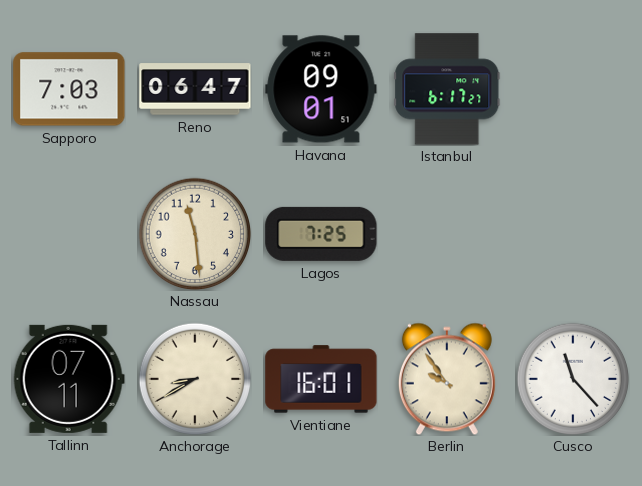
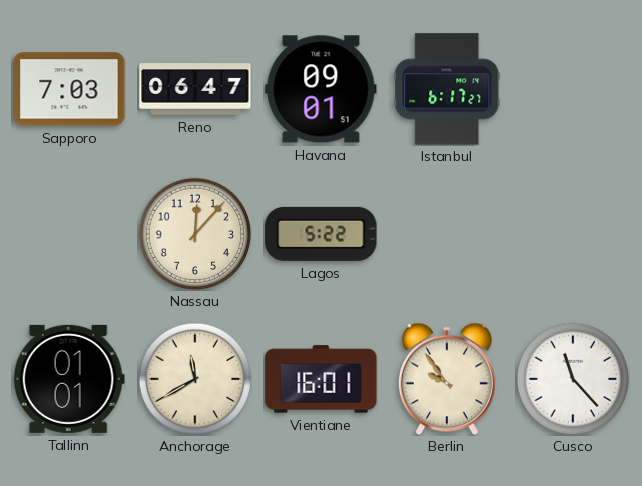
Nassau: 11:29 -> 12:07
Lagos: 7:25 -> 5:22
Tallinn: 07:11 -> 01:01
Anchorage: 8:40 -> 11:40
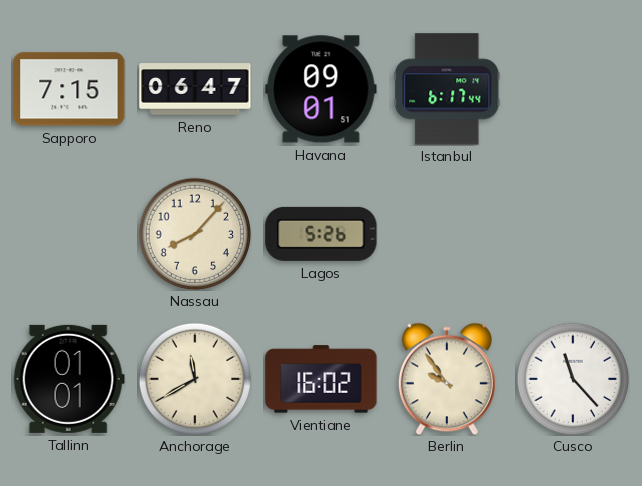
Sapporo: 7:03 -> 7:15
Istanbul: 6:17:27 -> 6:17:44
Nassau: 12:07 -> 8:07
Lagos: 5:22 -> 5:26
Vientiane: 16:01 -> 16:02
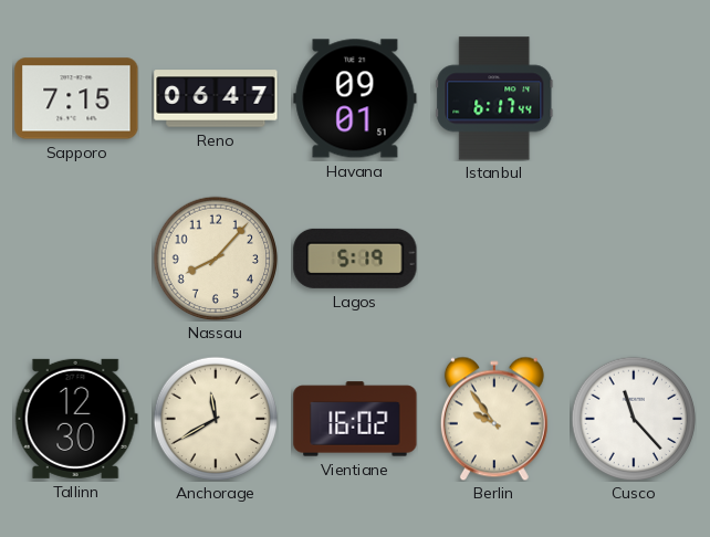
Lagos: 5:26 -> 5:19
Tallinn: 01:01 -> 12:30
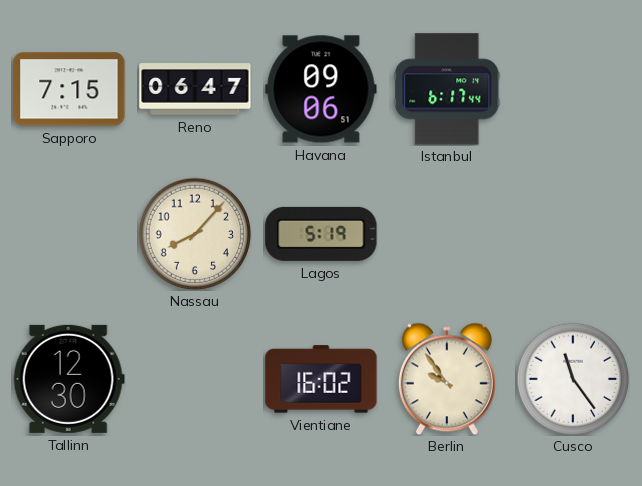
Havana: 09:01 -> 09:06
Anchorage: 11:40 -> none
Cusco: 11:23 -> 11:24
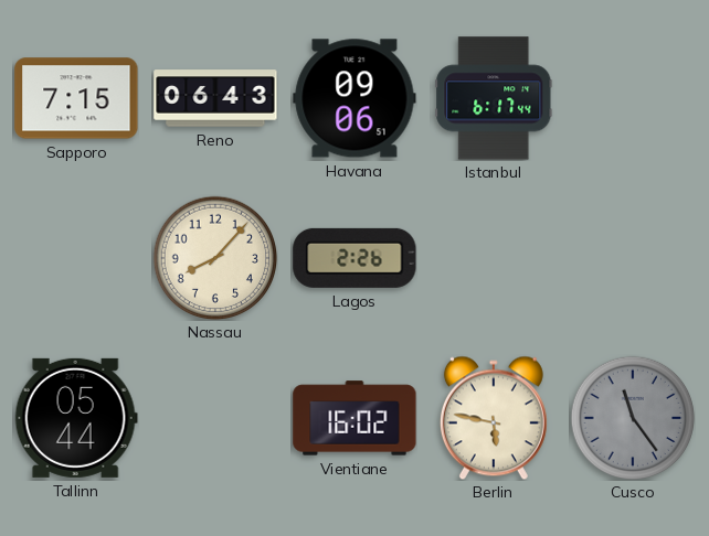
Reno: 06:47 -> 06:43
Lagos: 5:19 -> 2:26
Tallinn: 12:30 -> 05:44
Berlin: 9:54 -> 5:47
Cusco dial: white -> grey
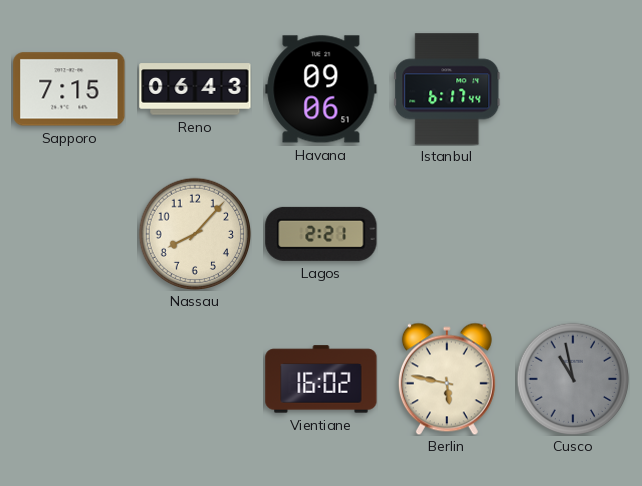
Lagos: 2:26 -> 2:21
Tallinn: 05:44 -> none
Cusco: 11:24 -> 10:58
